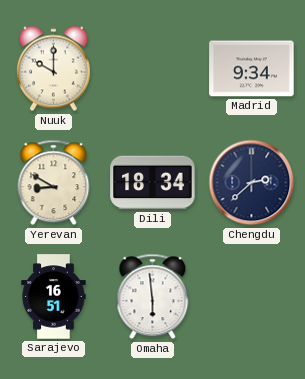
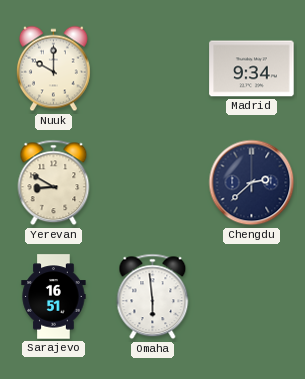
Dili: 18:34 -> none
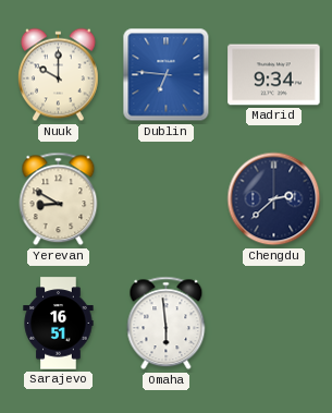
Dublin: none -> 6:46
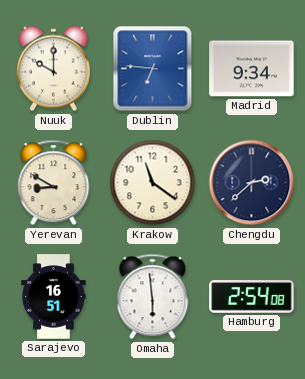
Krakow: none -> 11:21
Hamburg: none -> 2:54
